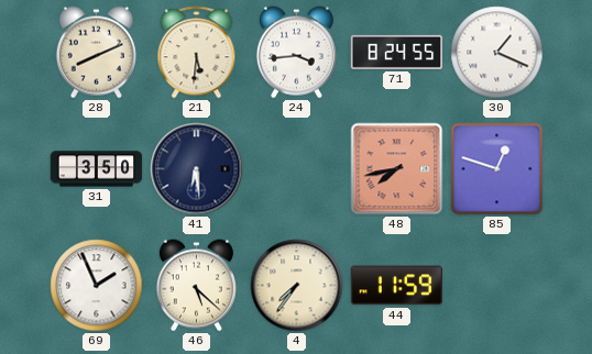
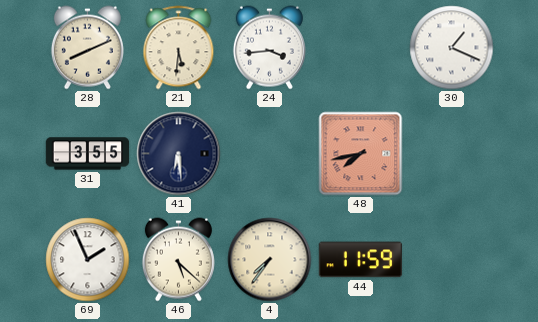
71: 8:24 -> none
31: 3:50 -> 3:55
85: 12:48 -> none
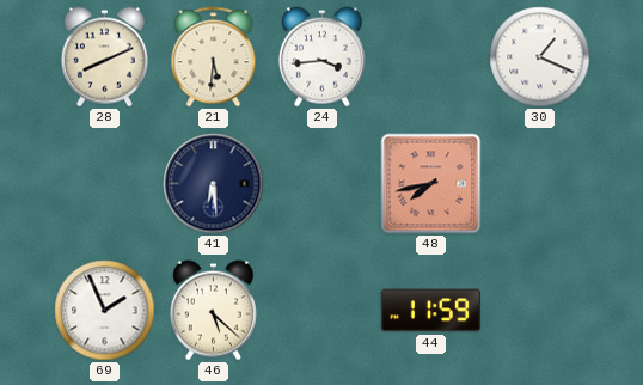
31: 3:55 -> none
4: 7:36 -> none
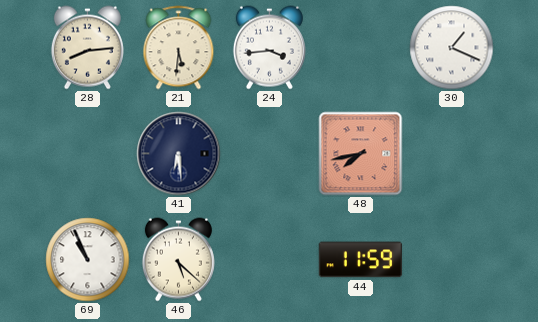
28: 8:11 -> 8:14
69: 1:56 -> 10:56
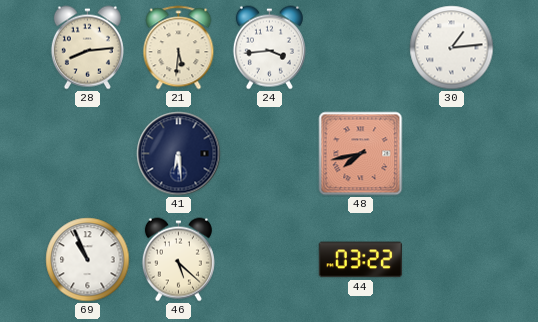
30: 1:19 -> 1:14
44: 11:59 -> 03:22
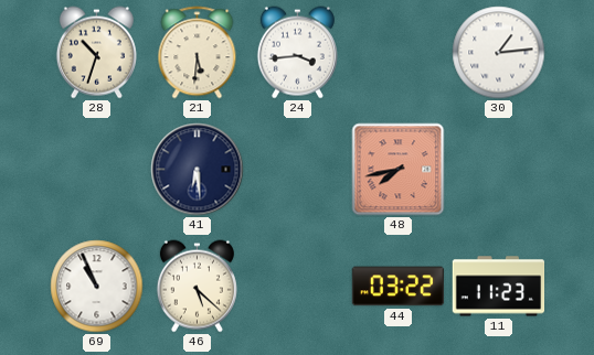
28: 8:14 -> 10:33
11: none -> 11:23
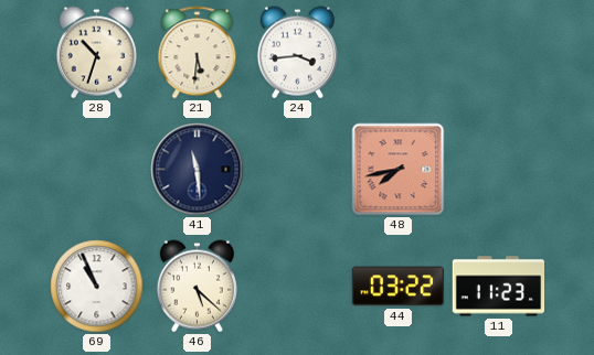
30: 1:14 -> none
41: 6:29 -> 11:29
